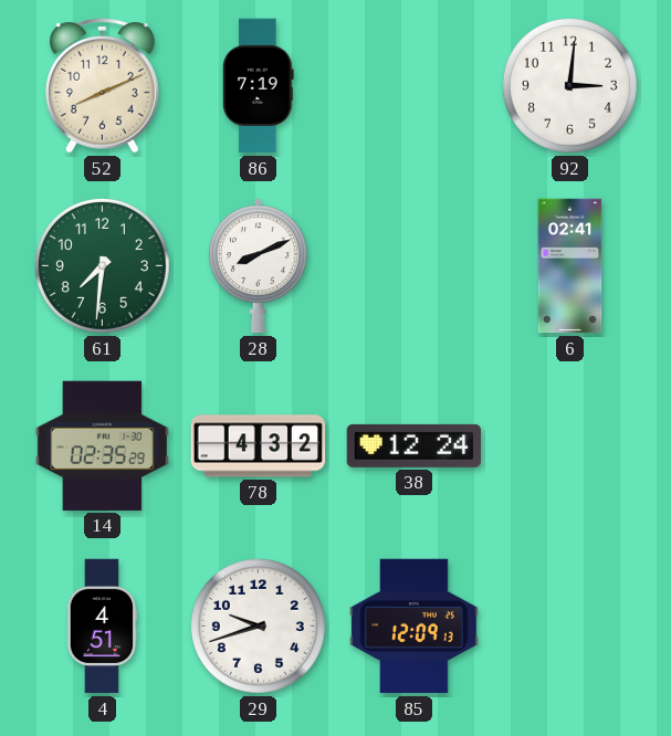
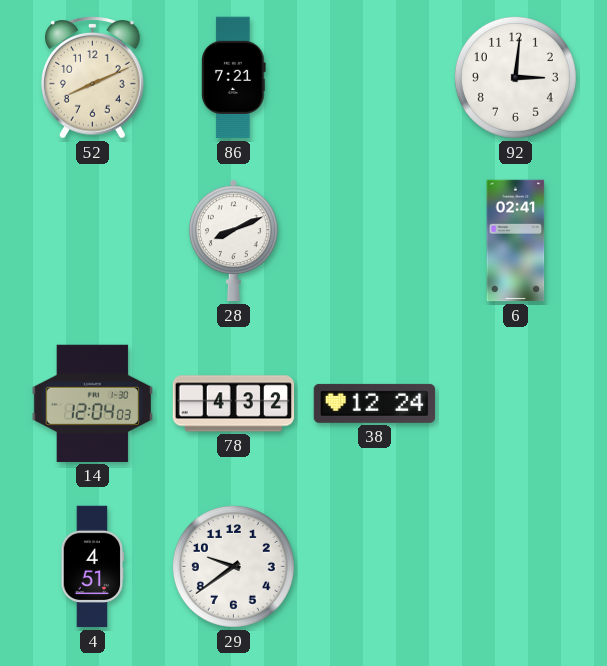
86: 7:19 -> 7:21
61: 7:31 -> none
14: 02:35 -> 12:04
29: 9:42 -> 9:39
85: 12:09 -> none
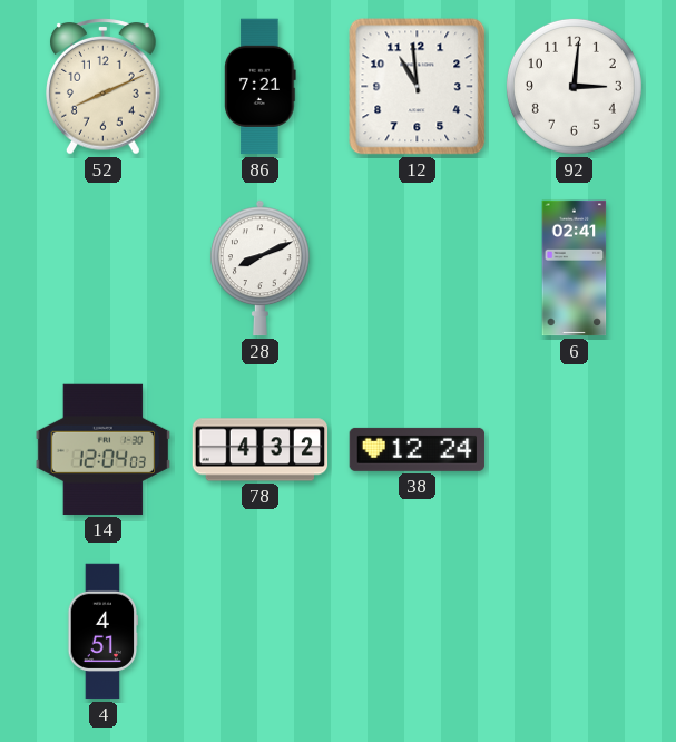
12: none -> 10:59
29: 9:39 -> none
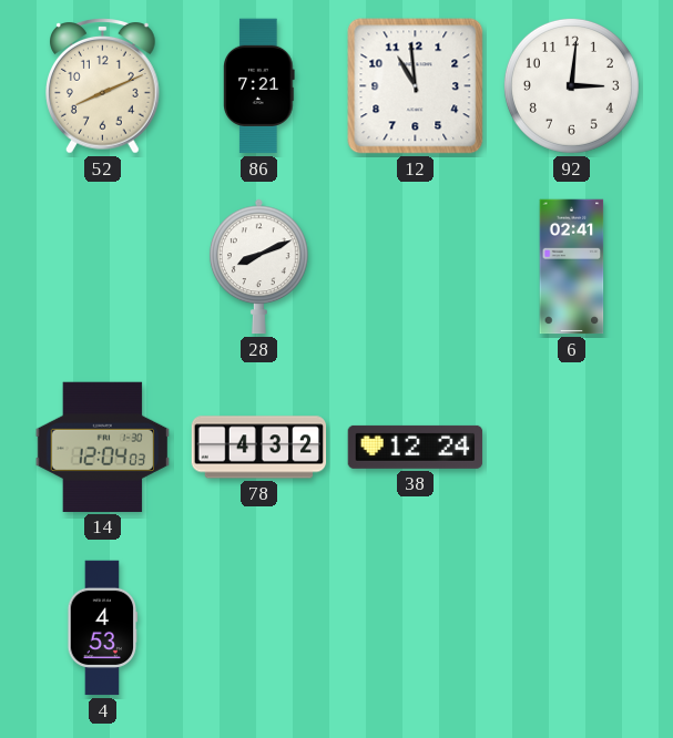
4: 4:51 -> 4:53
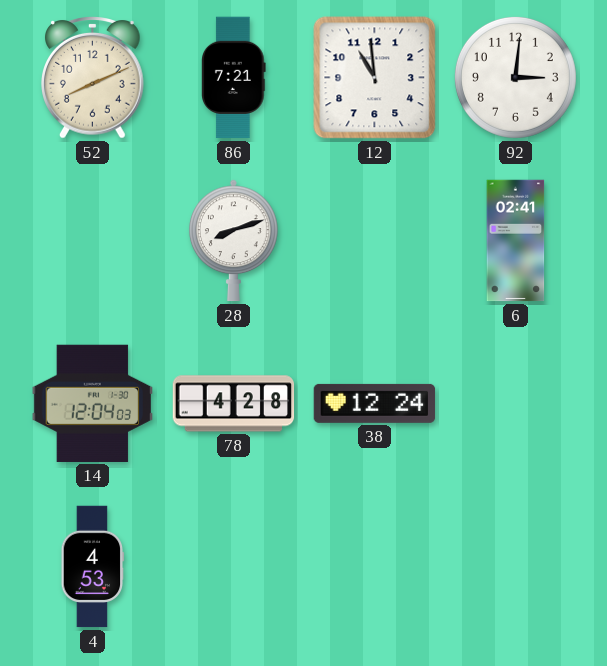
28: 8:11 -> 8:12
78: 4:32 -> 4:28
